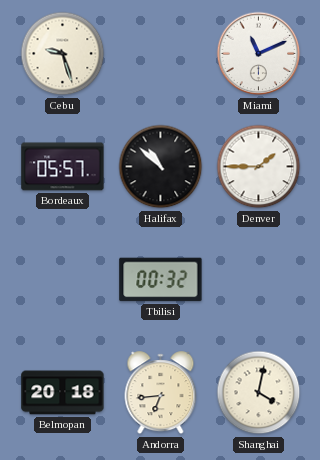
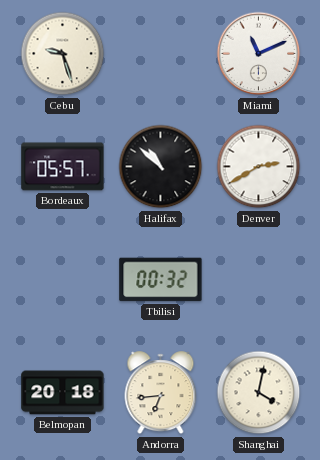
Denver: 1:45 -> 2:40
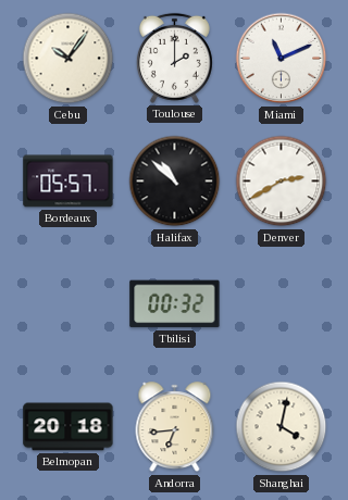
Cebu: 9:27 -> 10:06
Toulouse: none -> 2:00
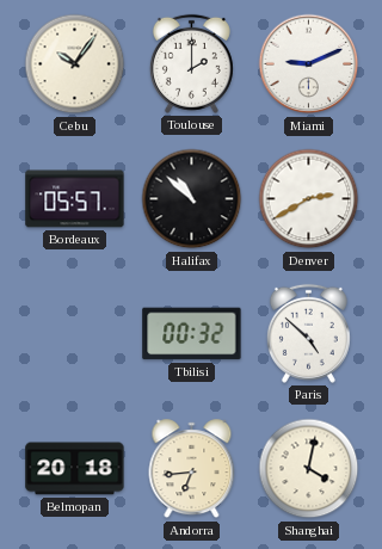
Miami: 11:11 -> 9:11
Paris: none -> 4:52
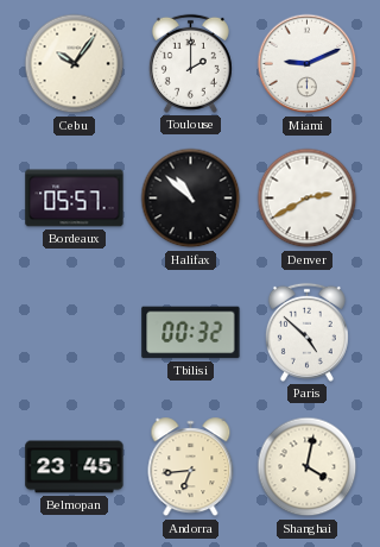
Belmopan: 20:18 -> 23:45
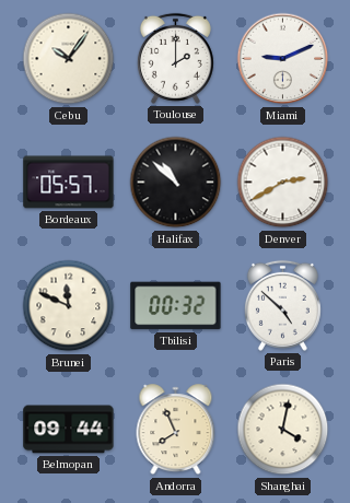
Brunei: none -> 11:49
Belmopan: 23:45 -> 09:44
Andorra: 6:44 -> 7:56
